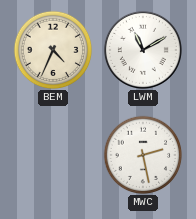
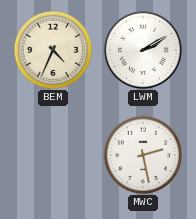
LWM: 11:10 -> 2:10
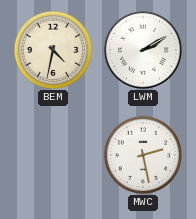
BEM: 4:34 -> 4:32
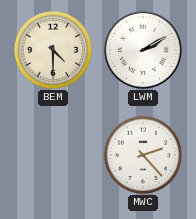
BEM: 4:32 -> 4:30
MWC: 2:28 -> 2:23
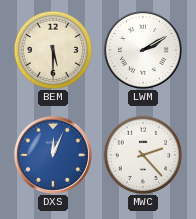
BEM: 4:30 -> 5:30
DXS: none -> 12:04
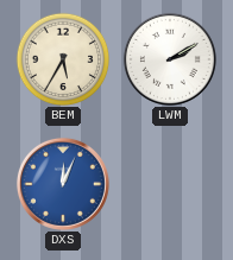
BEM: 5:30 -> 5:35
MWC: 2:23 -> none
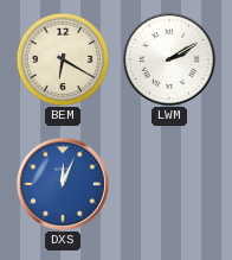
BEM: 5:35 -> 6:20
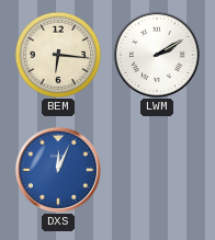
BEM: 6:20 -> 6:16
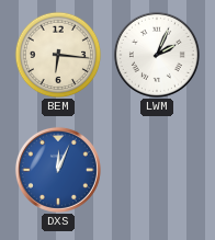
LWM: 2:10 -> 2:04
